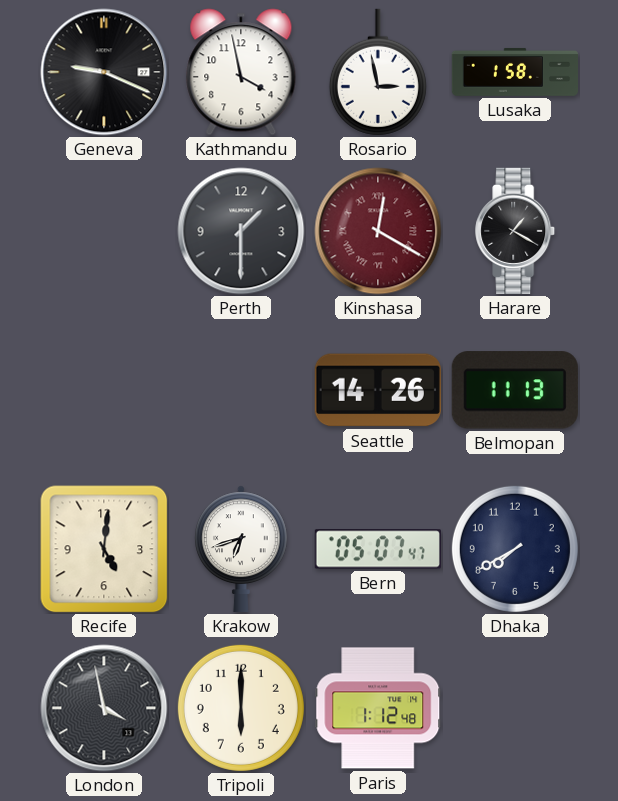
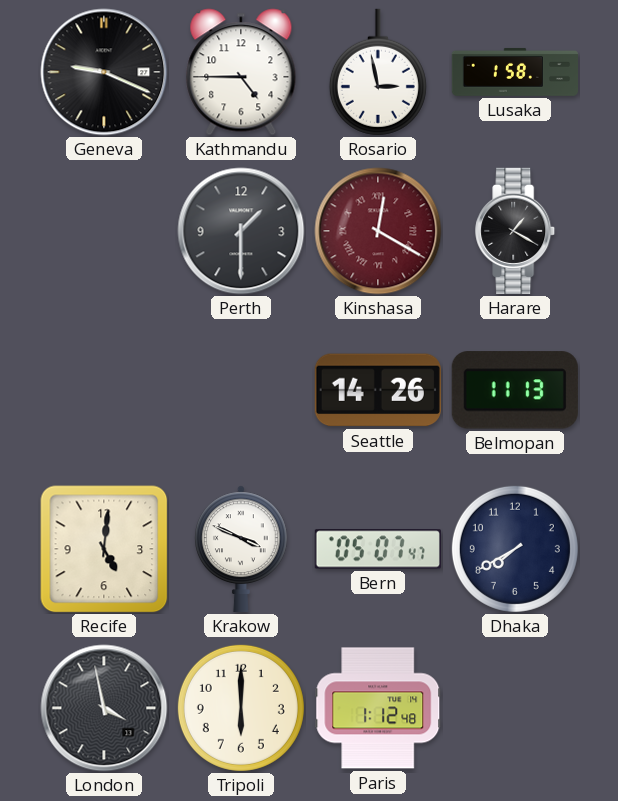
Kathmandu: 3:58 -> 4:45
Krakow: 6:42 -> 3:49
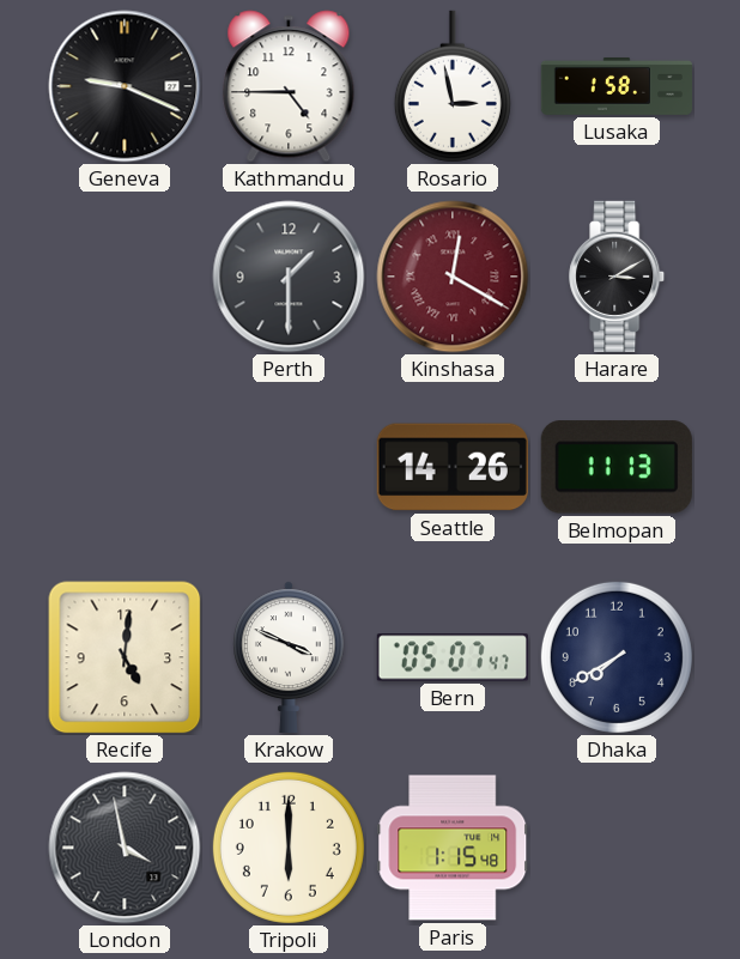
Harare: 1:20 -> 3:10
Paris: 1:12 -> 1:15
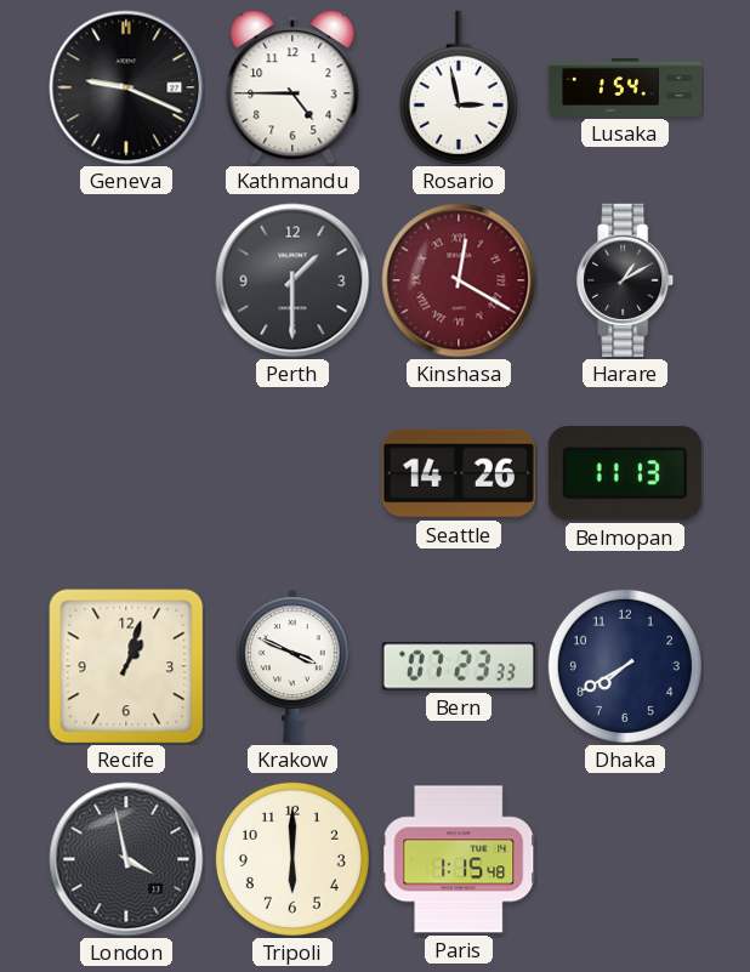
Lusaka: 1:58 -> 1:54
Harare: 3:10 -> 1:10
Recife: 5:01 -> 1:03
Bern: 05:07 -> 07:23
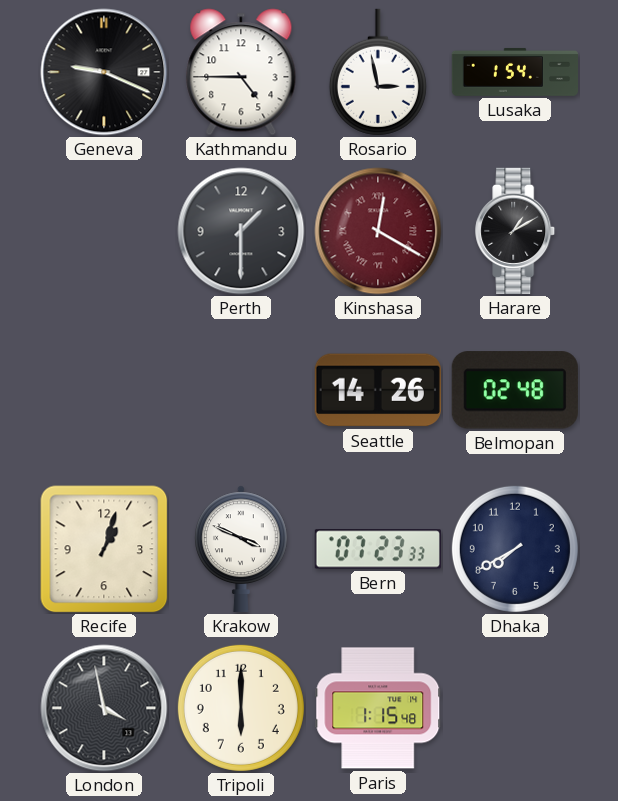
Belmopan: 11:13 -> 02:48
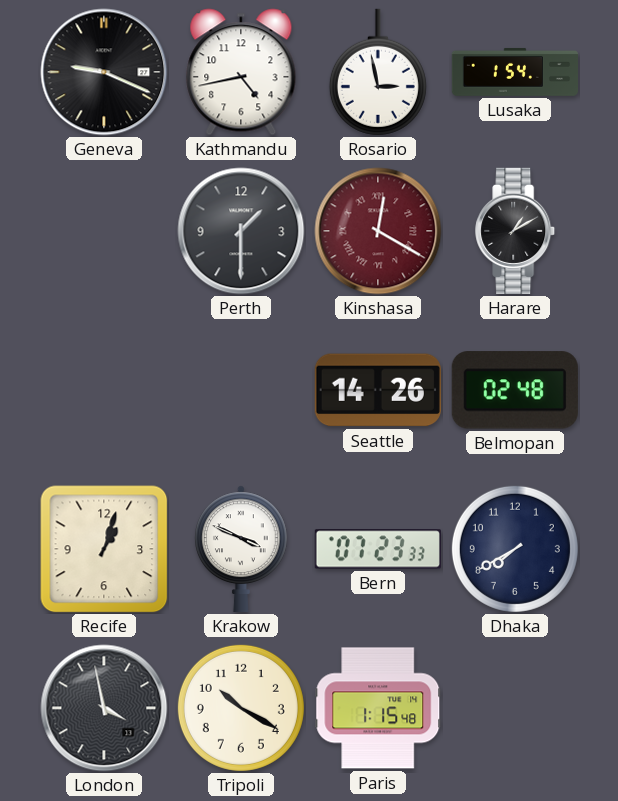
Kathmandu: 4:45 -> 4:43
Tripoli: 6:00 -> 10:20
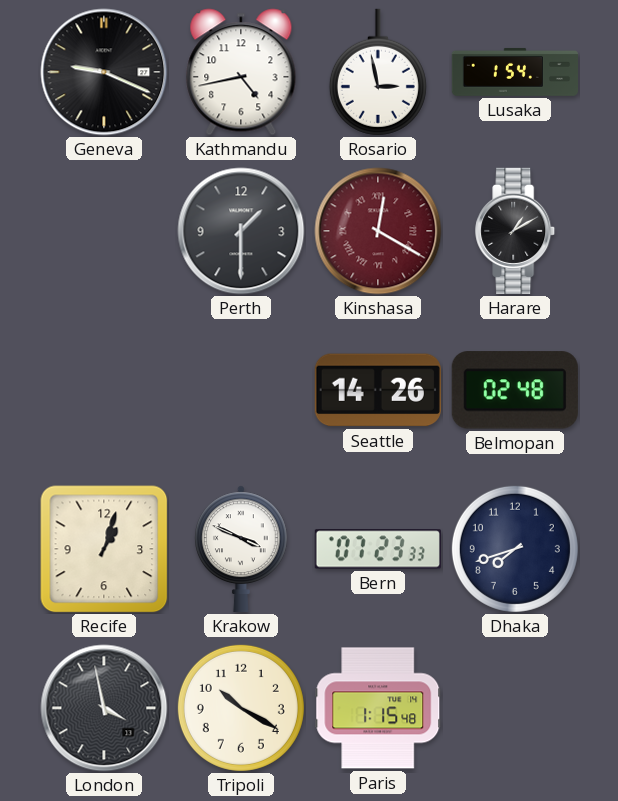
Dhaka: 7:40 -> 7:42
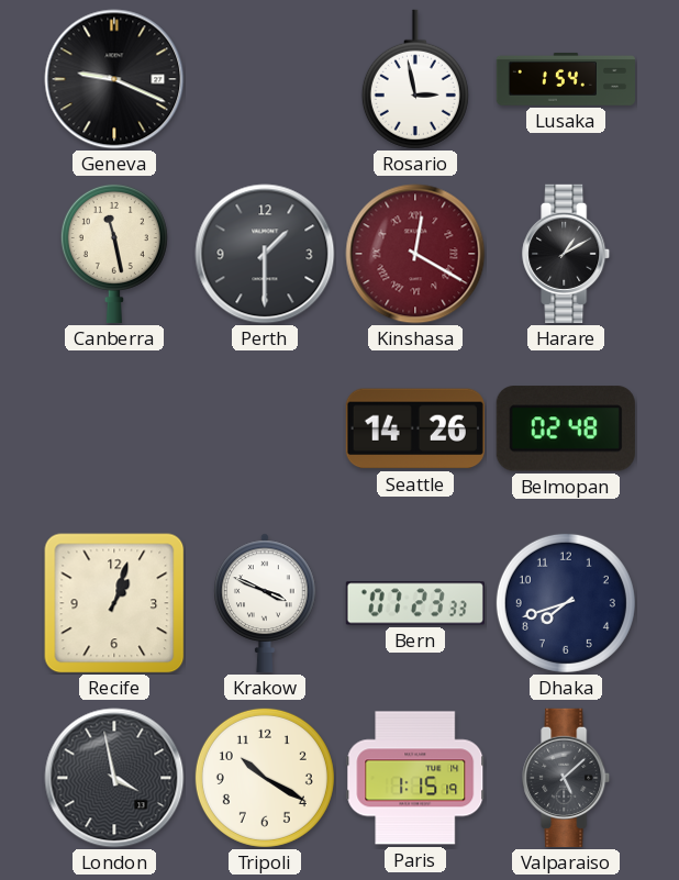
Kathmandu: 4:43 -> none
Canberra: none -> 11:28
Paris: 1:15:48 -> 1:15:19
Valparaiso: none -> 5:08
